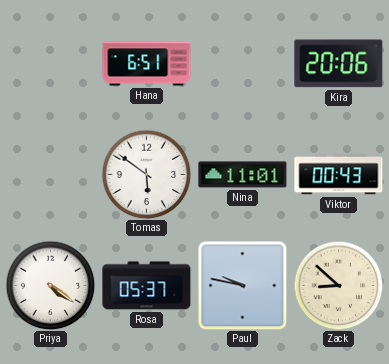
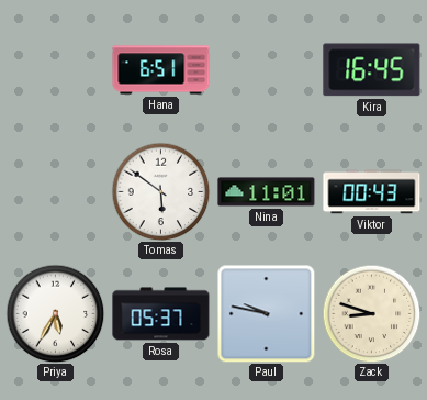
Kira: 20:06 -> 16:45
Priya: 4:21 -> 5:35
Zack: 8:52 -> 8:48
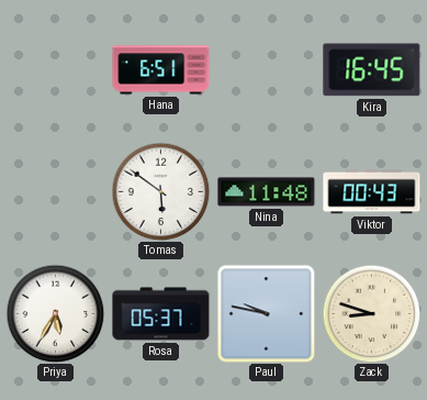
Nina: 11:01 -> 11:48
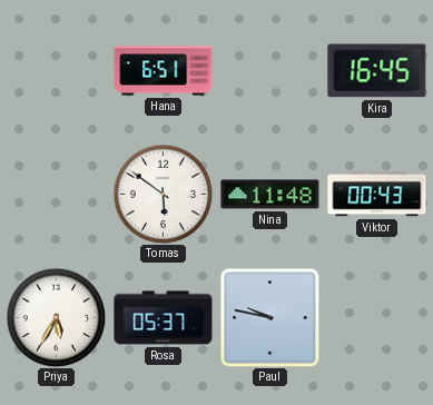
Zack: 8:48 -> none
